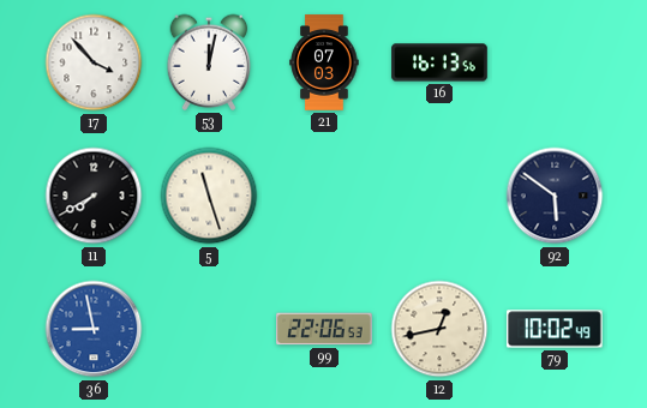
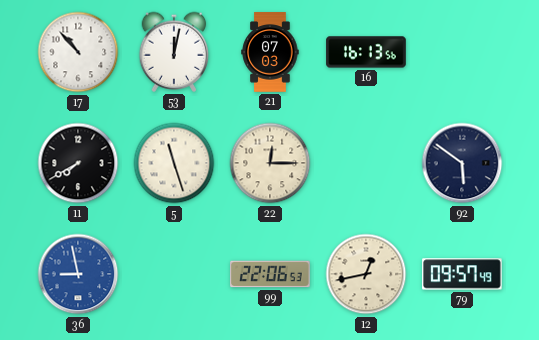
17: 3:53 -> 10:53
22: none -> 12:15
79: 10:02 -> 09:57
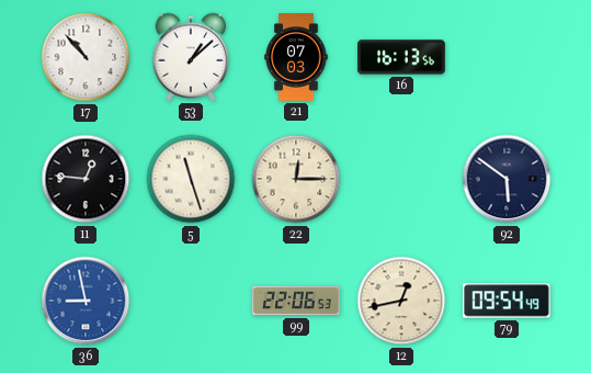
53: 12:02 -> 1:08
11: 7:40 -> 12:46
79: 09:57 -> 09:54
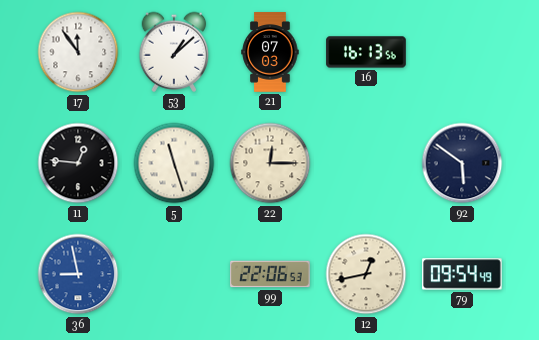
17: 10:53 -> 11:54
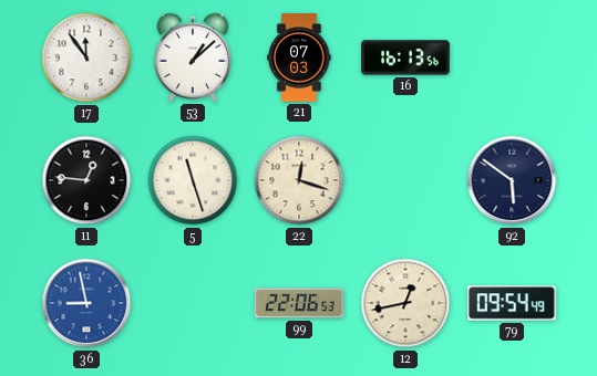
22: 12:15 -> 12:18
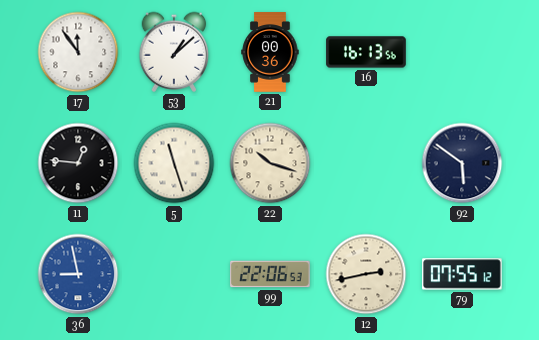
21: 07:03 -> 00:36
22: 12:18 -> 10:18
12: 12:43 -> 2:43
79: 09:54 -> 07:55
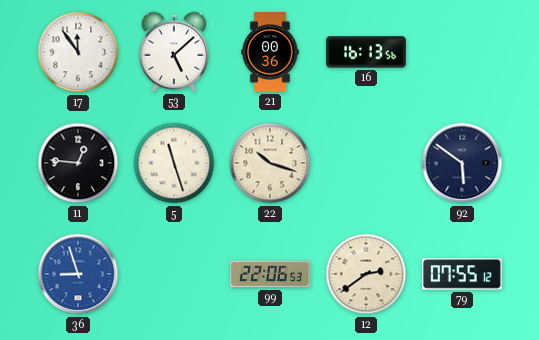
53: 1:08 -> 5:08
36: 8:58 -> 8:57
12: 2:43 -> 2:39
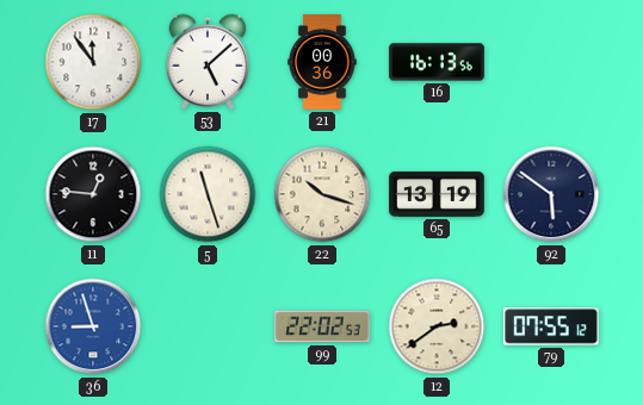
65: none -> 13:19
99: 22:06 -> 22:02
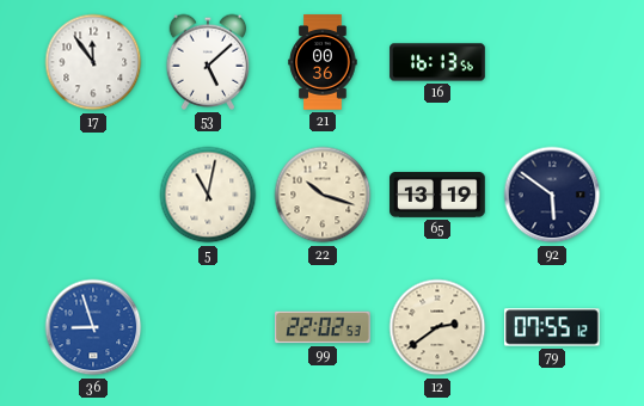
11: 12:46 -> none
5: 11:27 -> 11:02
